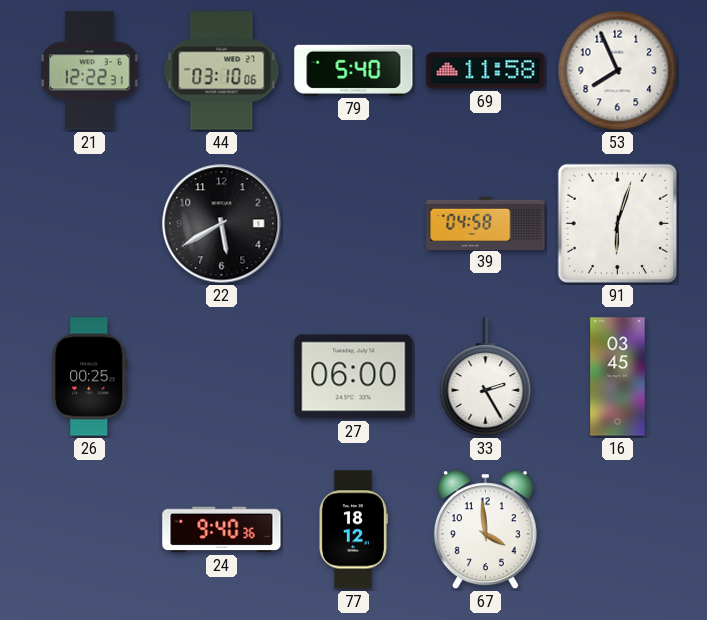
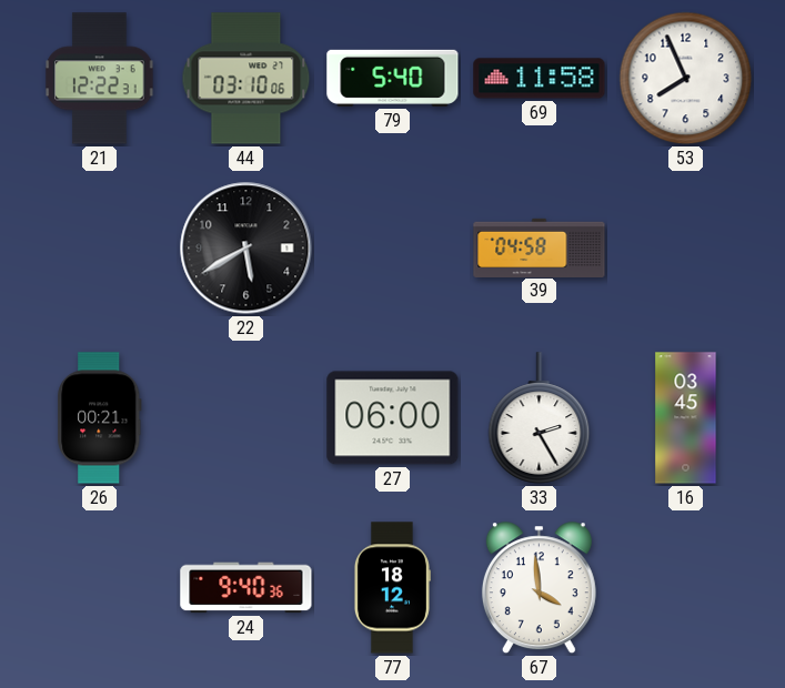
91: 6:03 -> none
26: 00:25 -> 00:21
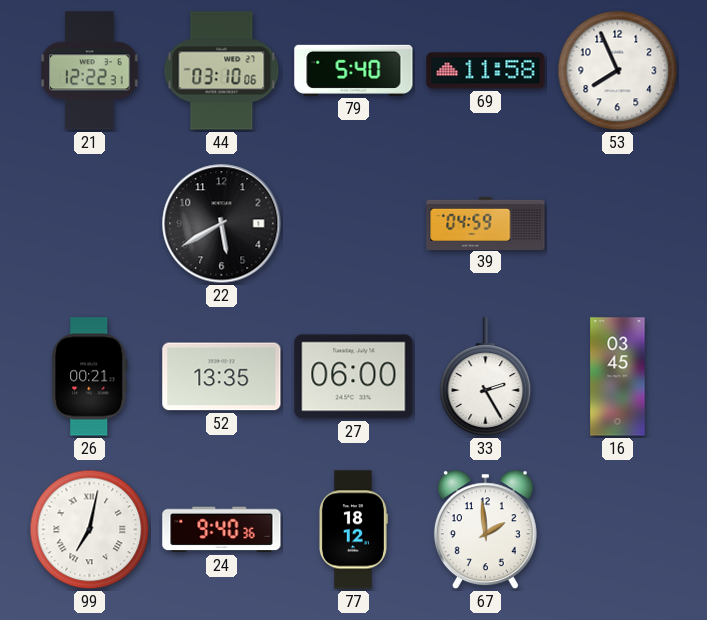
39: 04:58 -> 04:59
52: none -> 13:35
99: none -> 7:02
67: 3:59 -> 1:59
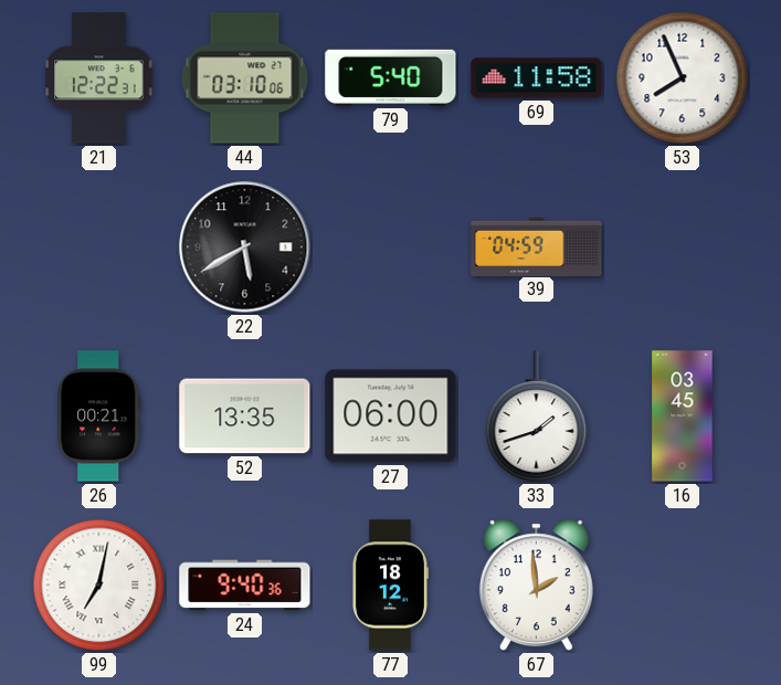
33: 2:25 -> 1:42
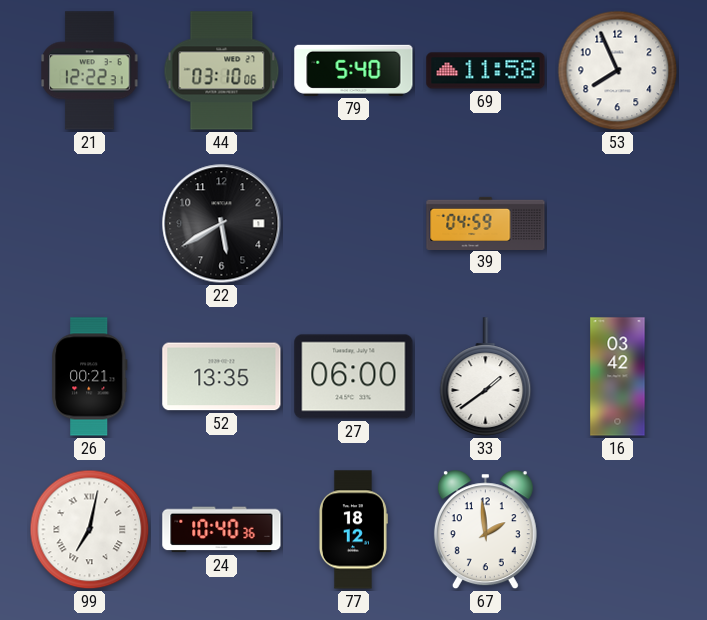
33: 1:42 -> 1:39
16: 03:45 -> 03:42
24: 9:40 -> 10:40
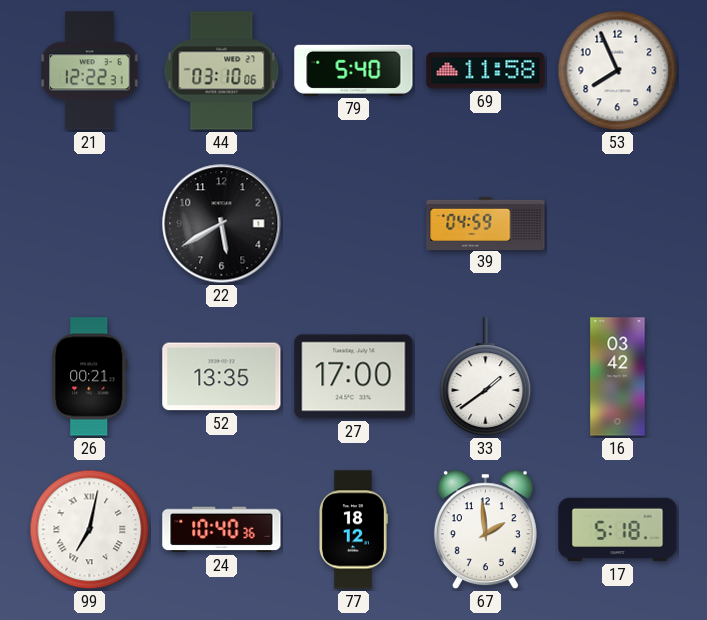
27: 06:00 -> 17:00
17: none -> 5:18
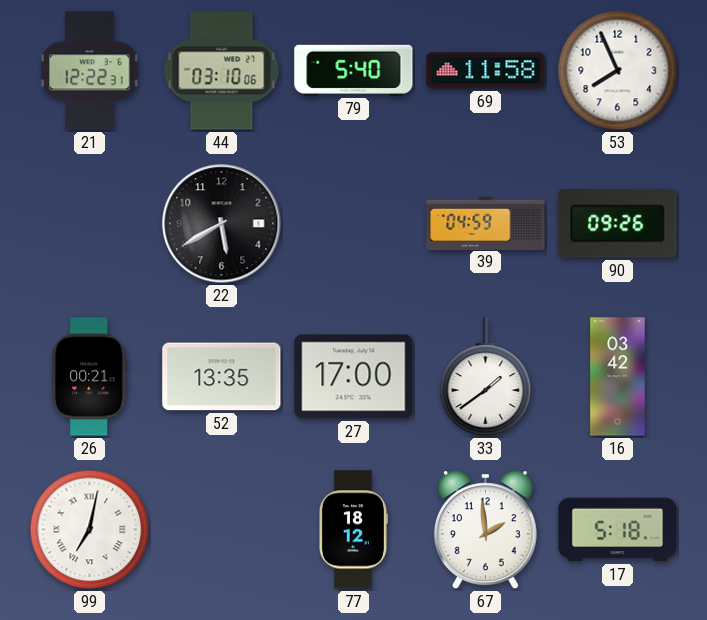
90: none -> 09:26
24: 10:40 -> none
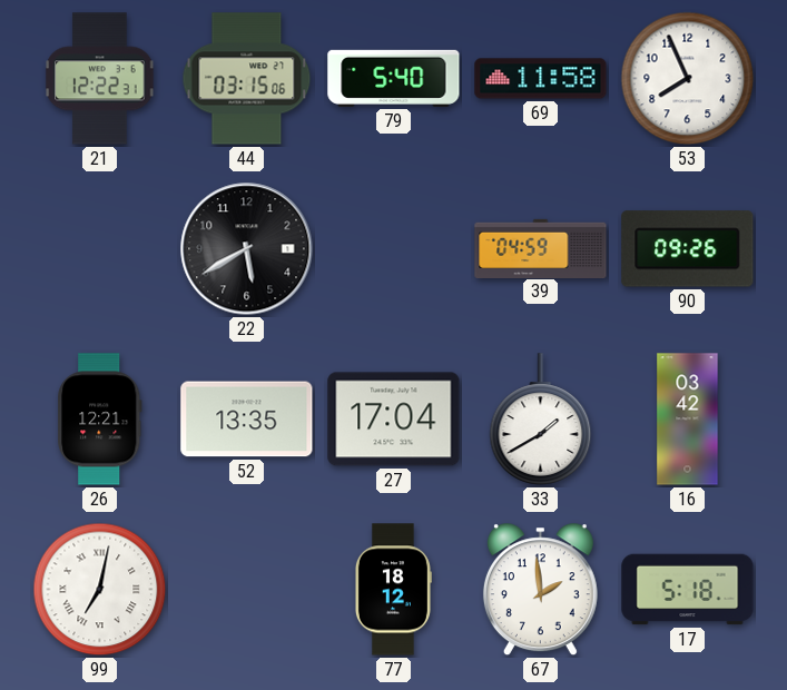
44: 03:10 -> 03:15
26: 00:21 -> 12:21
27: 17:00 -> 17:04
33: 1:39 -> 1:40
